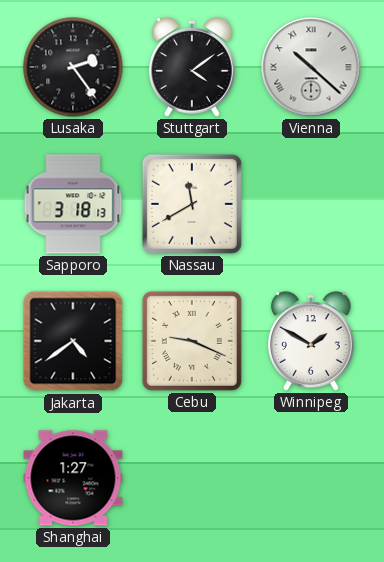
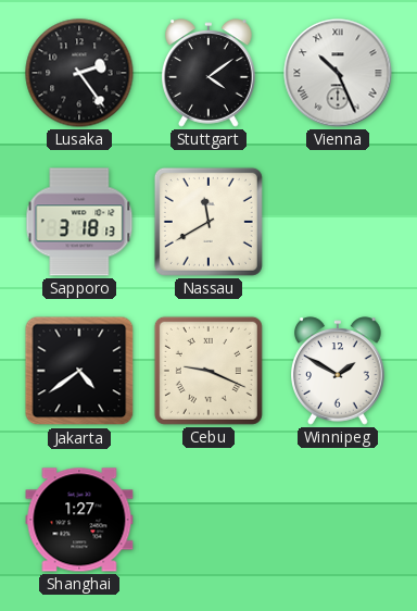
Vienna: 10:22 -> 10:26
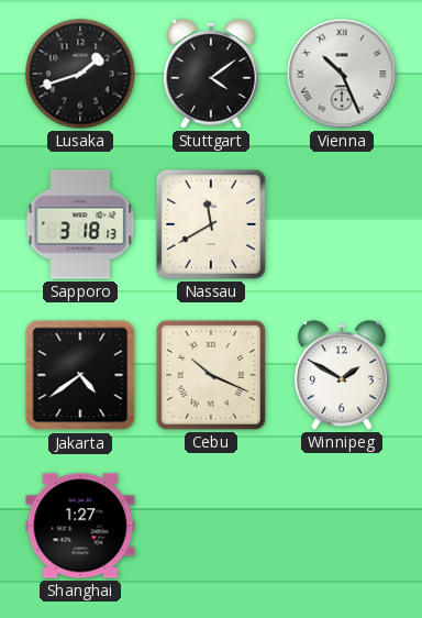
Lusaka: 2:24 -> 1:42
Cebu: 9:19 -> 10:19
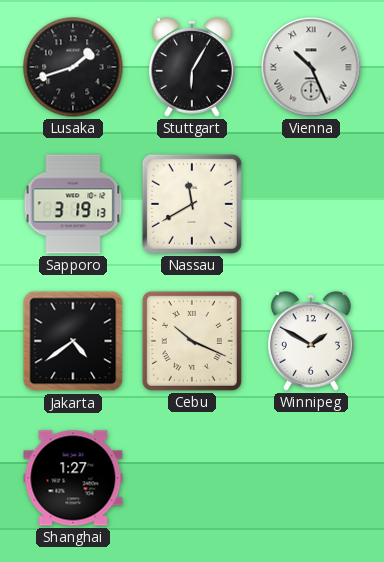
Stuttgart: 4:09 -> 6:05
Sapporo: 3:18 -> 3:19
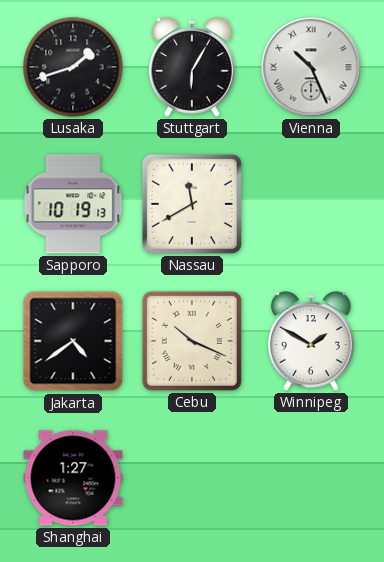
Sapporo: 3:19 -> 10:19
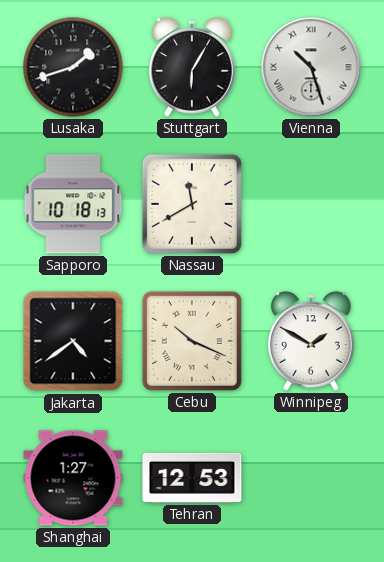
Vienna: 10:26 -> 10:27
Sapporo: 10:19 -> 10:18
Tehran: none -> 12:53
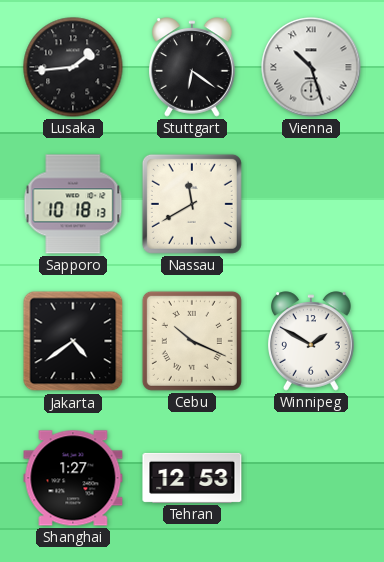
Lusaka: 1:42 -> 1:44
Stuttgart: 6:05 -> 6:21
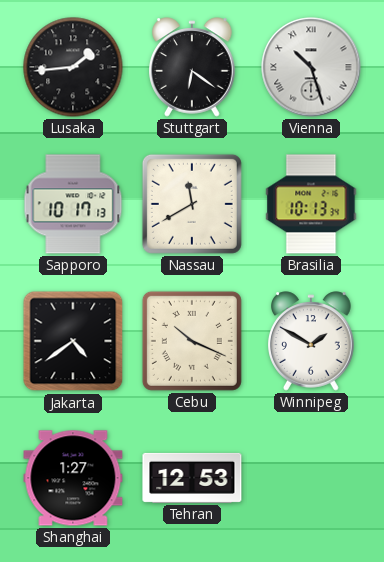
Sapporo: 10:18 -> 10:17
Brasilia: none -> 10:13
